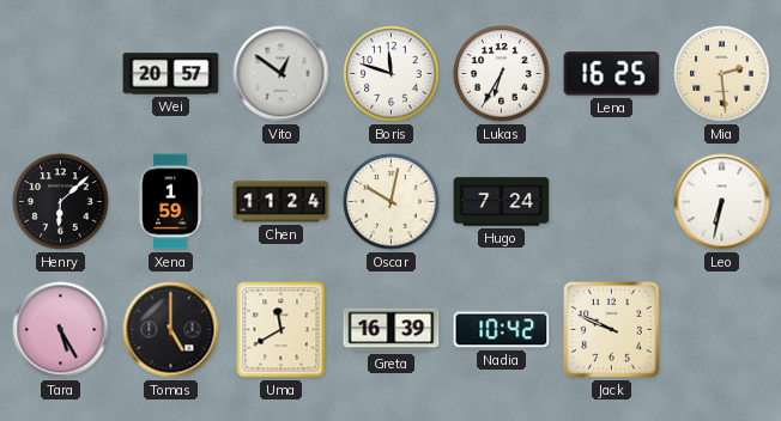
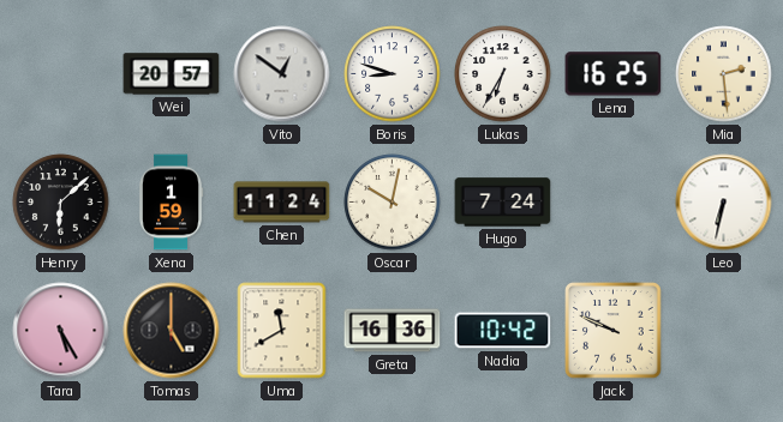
Boris: 11:48 -> 8:48
Greta: 16:39 -> 16:36
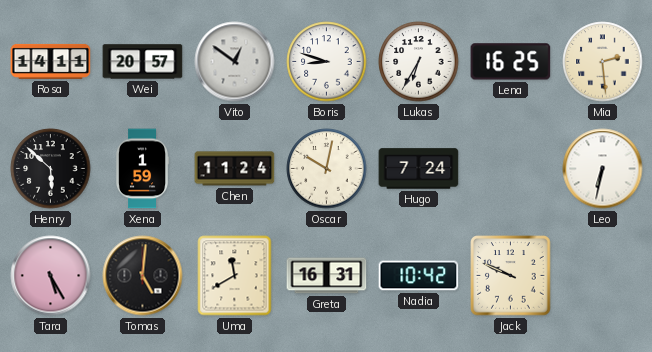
Rosa: none -> 14:11
Henry: 6:08 -> 5:52
Tomas: 5:00 -> 5:01
Greta: 16:36 -> 16:31
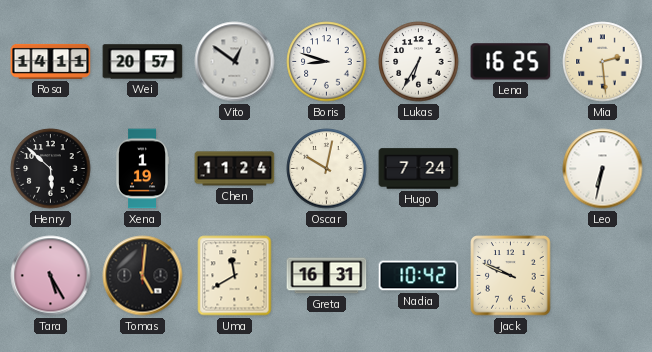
Xena: 1:59 -> 1:19
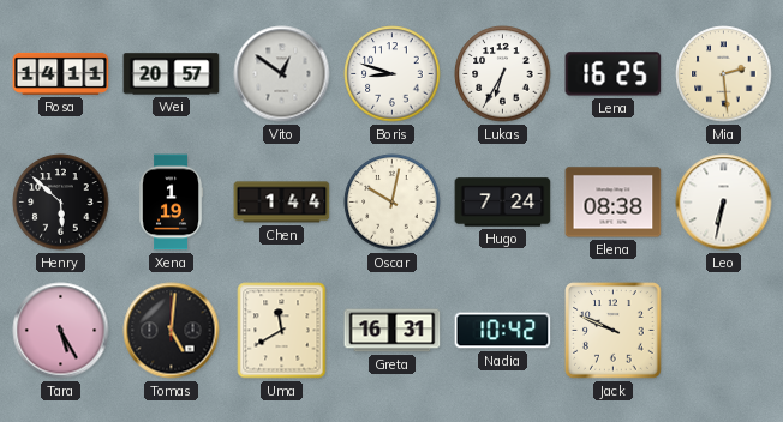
Chen: 11:24 -> 1:44
Elena: none -> 08:38
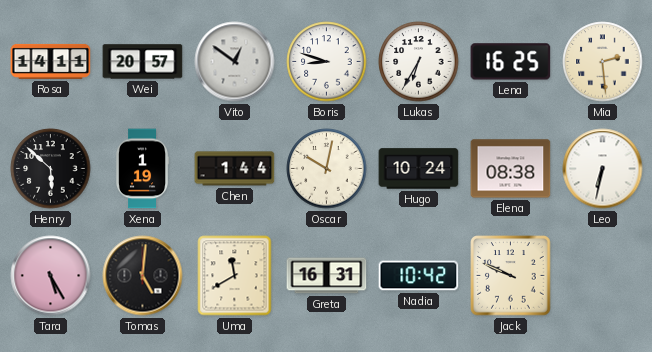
Hugo: 7:24 -> 10:24
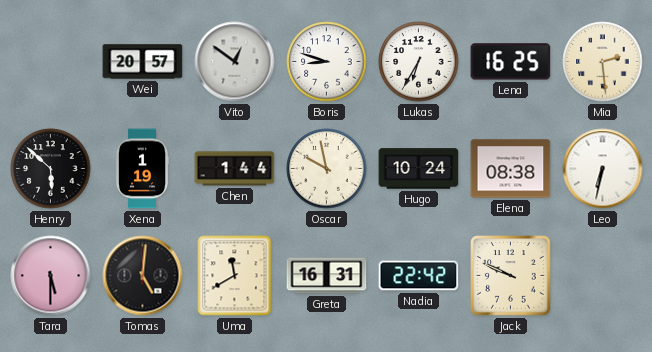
Rosa: 14:11 -> none
Oscar: 10:02 -> 9:58
Tara: 5:25 -> 5:30
Nadia: 10:42 -> 22:42
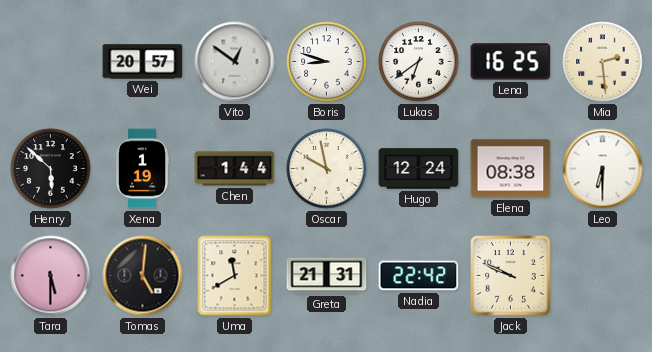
Lukas: 6:35 -> 6:39
Hugo: 10:24 -> 12:24
Leo: 6:32 -> 6:30
Greta: 16:31 -> 21:31
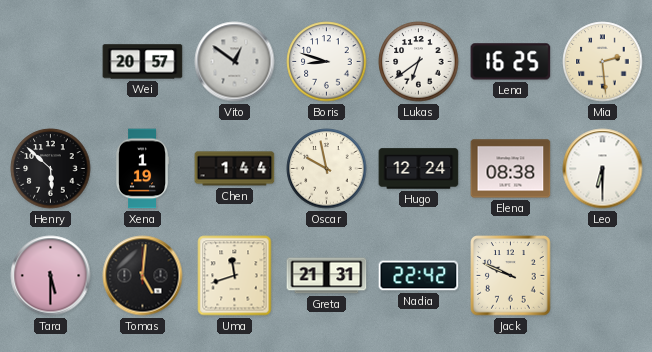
Uma: 11:40 -> 11:42
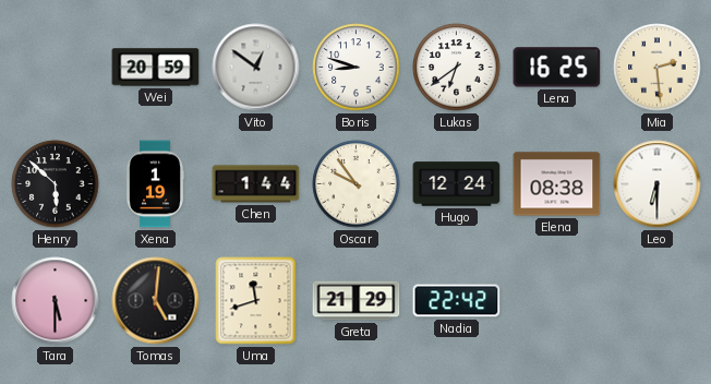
Wei: 20:57 -> 20:59
Oscar: 9:58 -> 9:54
Greta: 21:31 -> 21:29
Jack: 9:49 -> none
